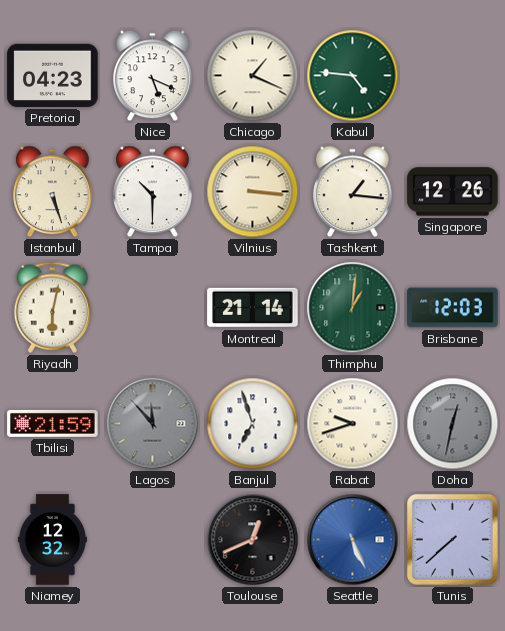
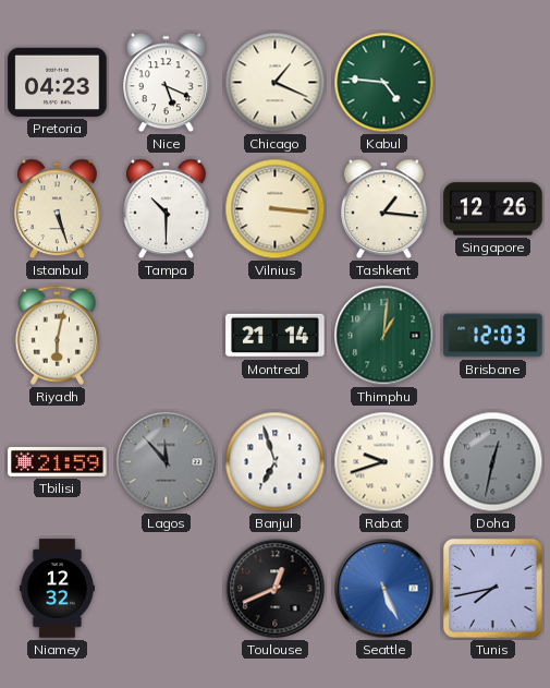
Tunis: 7:38 -> 7:43
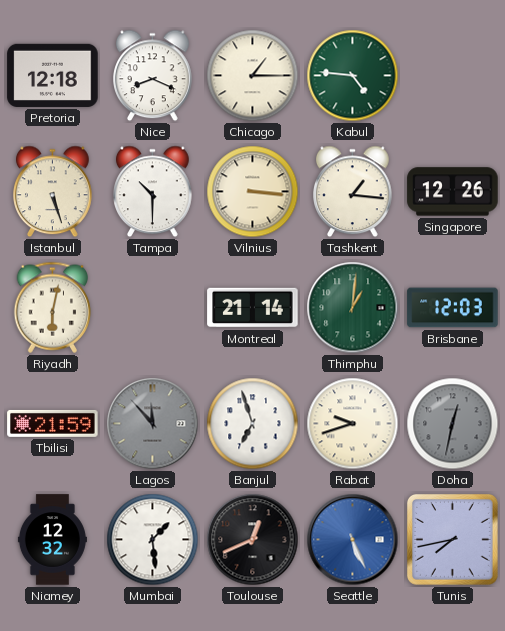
Pretoria: 04:23 -> 12:18
Nice: 5:19 -> 8:19
Chicago: 1:19 -> 1:15
Mumbai: none -> 1:29
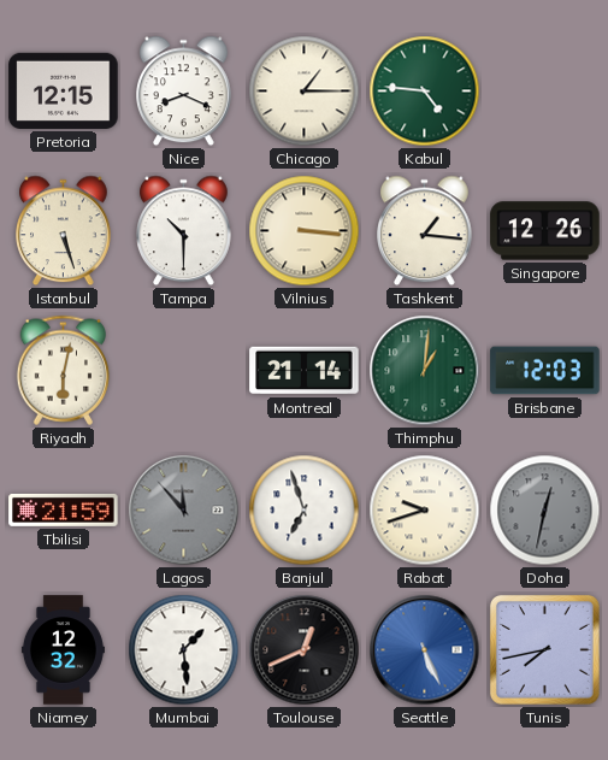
Pretoria: 12:18 -> 12:15
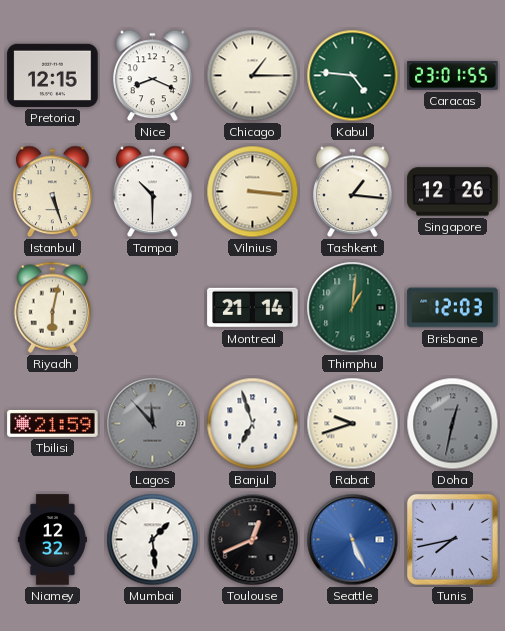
Caracas: none -> 23:01
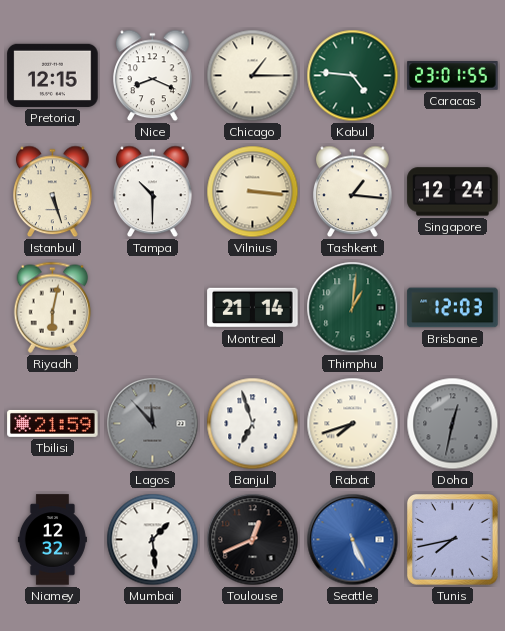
Singapore: 12:26 -> 12:24
Rabat: 9:42 -> 7:42
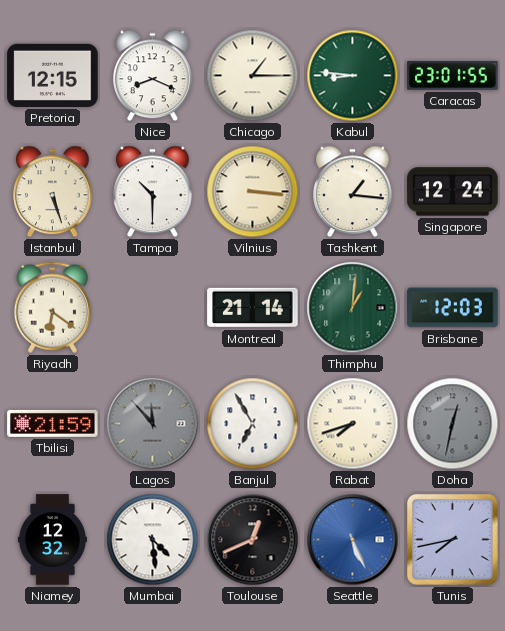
Kabul: 4:46 -> 8:46
Riyadh: 6:02 -> 6:21
Banjul: 6:57 -> 6:55
Mumbai: 1:29 -> 4:29
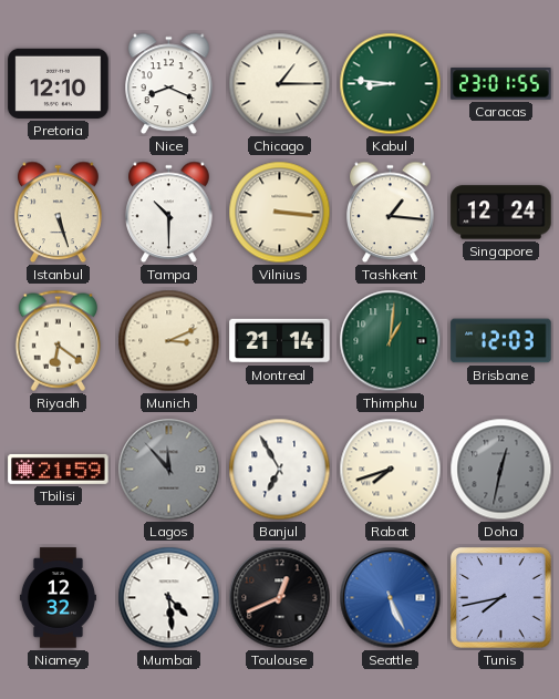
Pretoria: 12:15 -> 12:10
Munich: none -> 3:11
